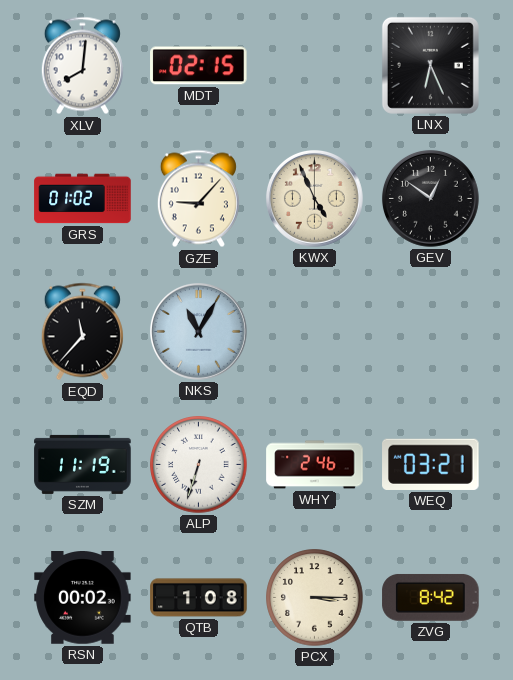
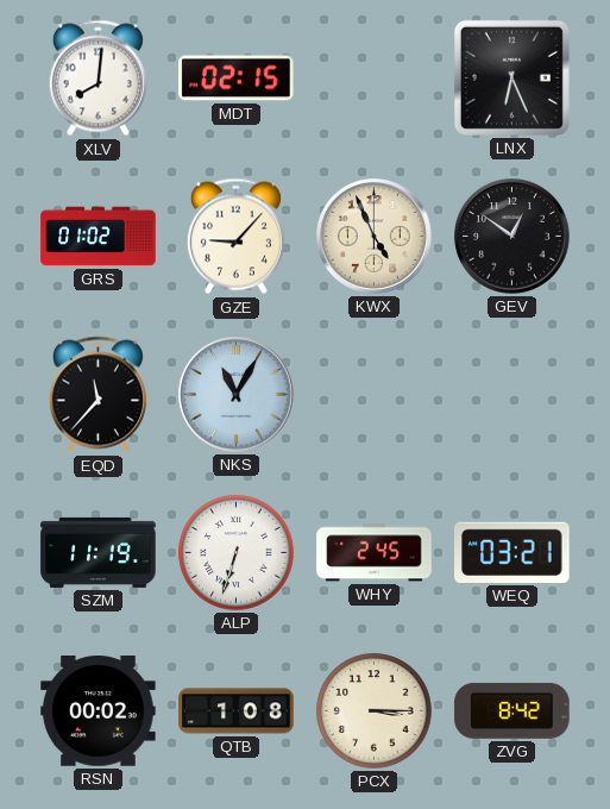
WHY: 2:46 -> 2:45
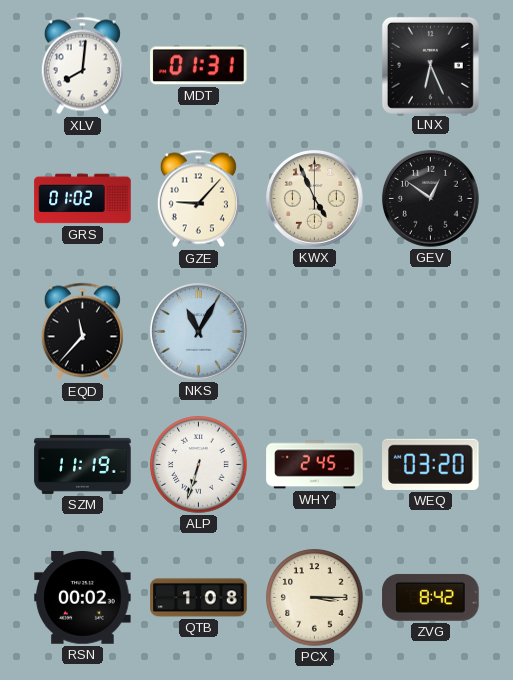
MDT: 02:15 -> 01:31
WEQ: 03:21 -> 03:20
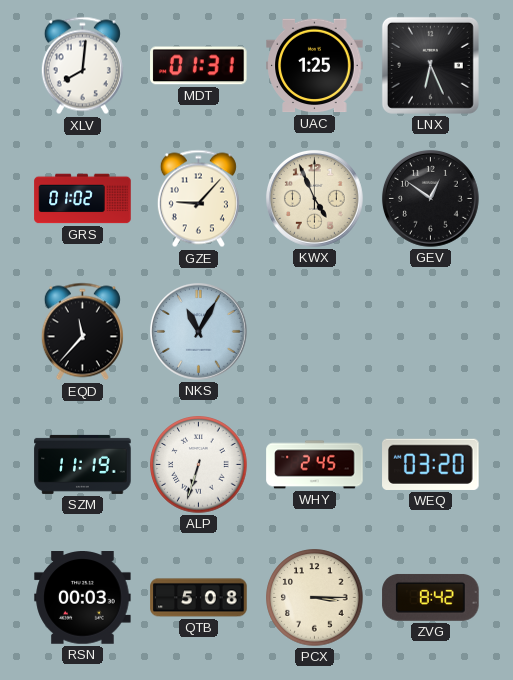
UAC: none -> 1:25
RSN: 00:02 -> 00:03
QTB: 1:08 -> 5:08
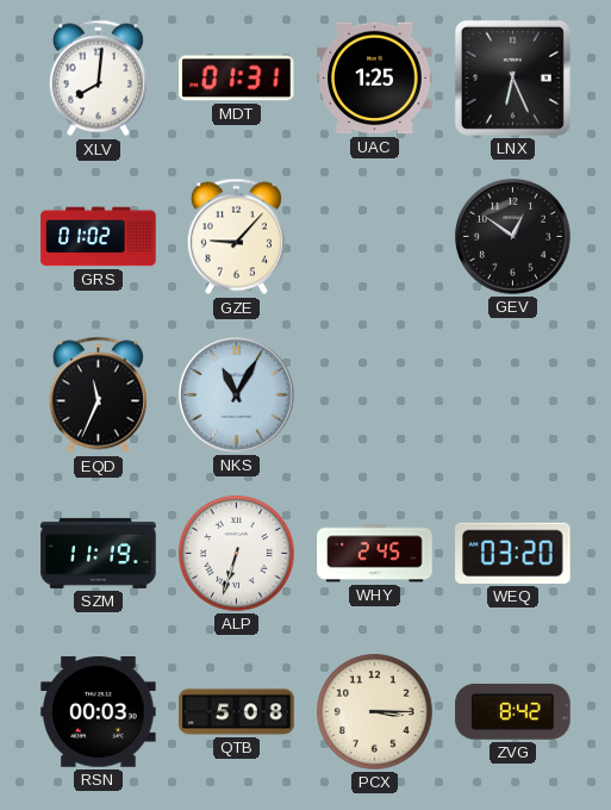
KWX: 4:56 -> none
EQD: 11:37 -> 11:34
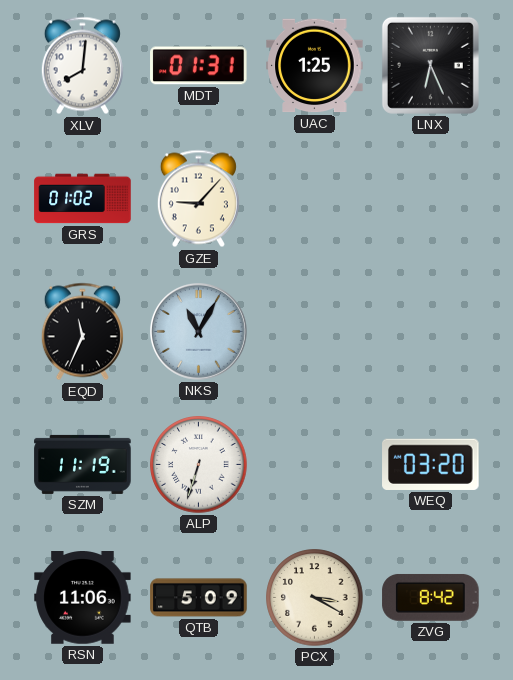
GEV: 12:51 -> none
WHY: 2:45 -> none
RSN: 00:03 -> 11:06
QTB: 5:08 -> 5:09
PCX: 3:15 -> 3:20
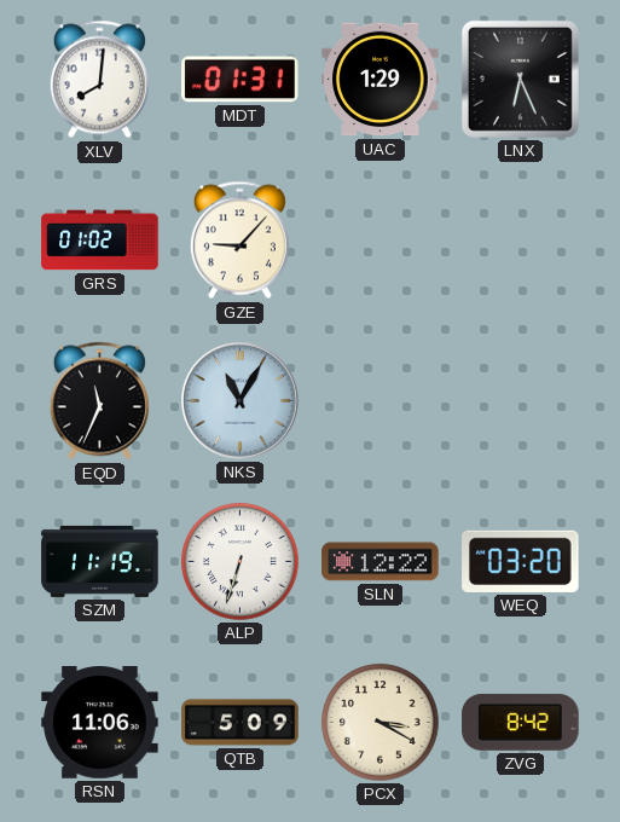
UAC: 1:25 -> 1:29
SLN: none -> 12:22
